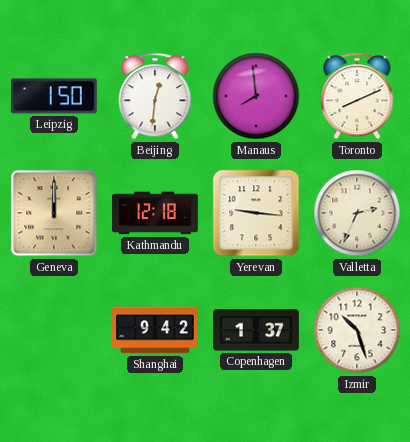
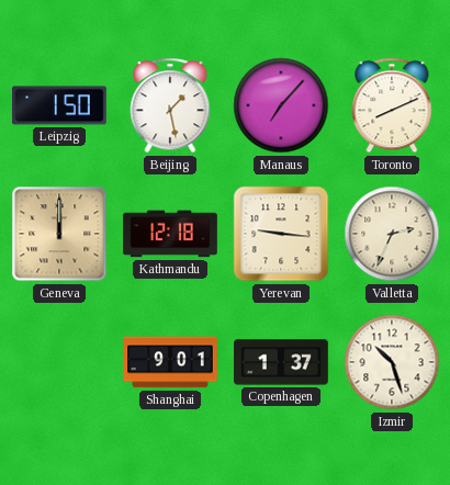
Beijing: 12:31 -> 1:28
Manaus: 7:59 -> 7:07
Shanghai: 9:42 -> 9:01
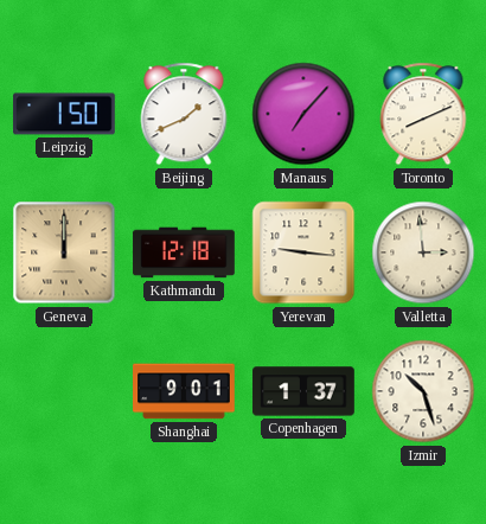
Beijing: 1:28 -> 1:41
Valletta: 2:34 -> 2:59
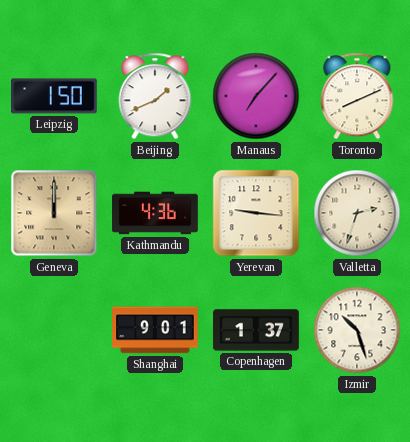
Kathmandu: 12:18 -> 4:36
Valletta: 2:59 -> 2:33
